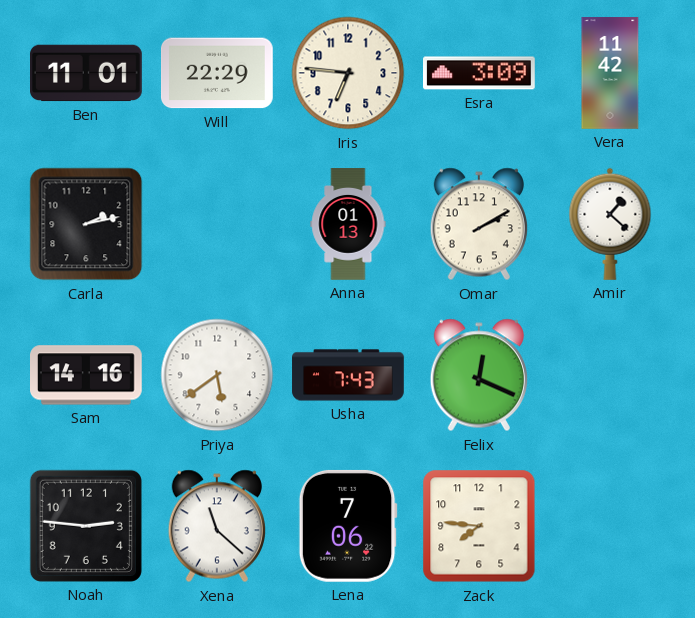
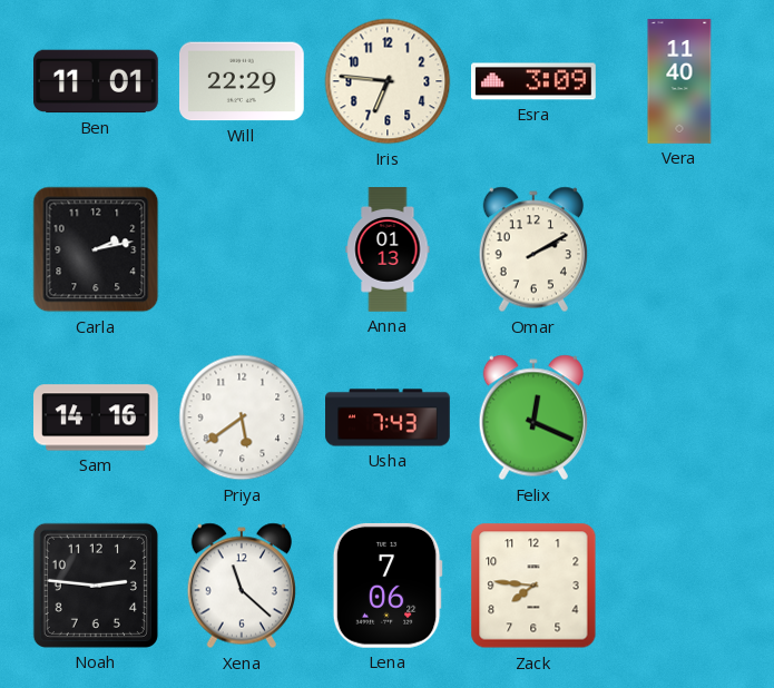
Vera: 11:42 -> 11:40
Amir: 1:22 -> none
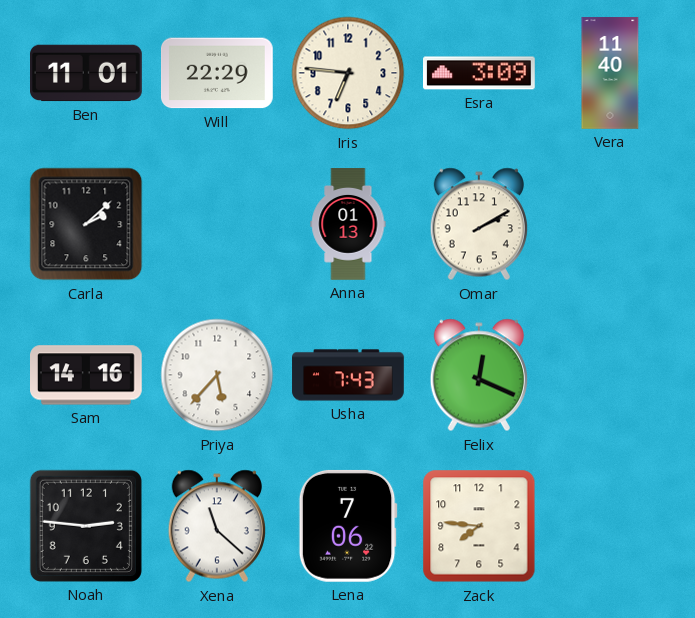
Carla: 2:13 -> 2:08
Priya: 5:39 -> 5:37
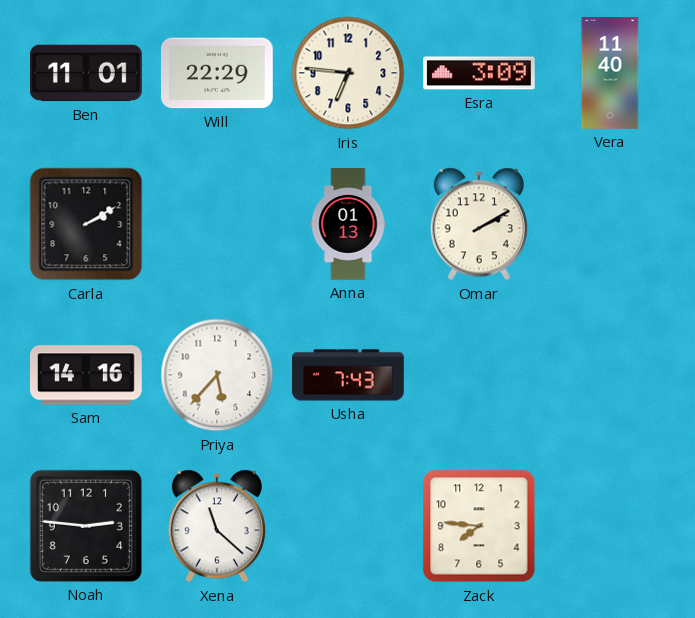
Carla: 2:08 -> 2:10
Felix: 12:19 -> none
Lena: 7:06 -> none
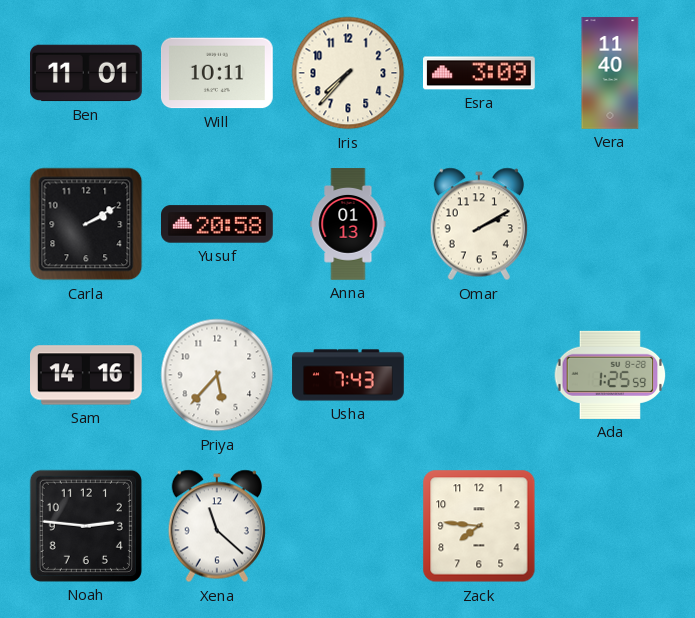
Will: 22:29 -> 10:11
Iris: 6:46 -> 7:37
Yusuf: none -> 20:58
Ada: none -> 1:25
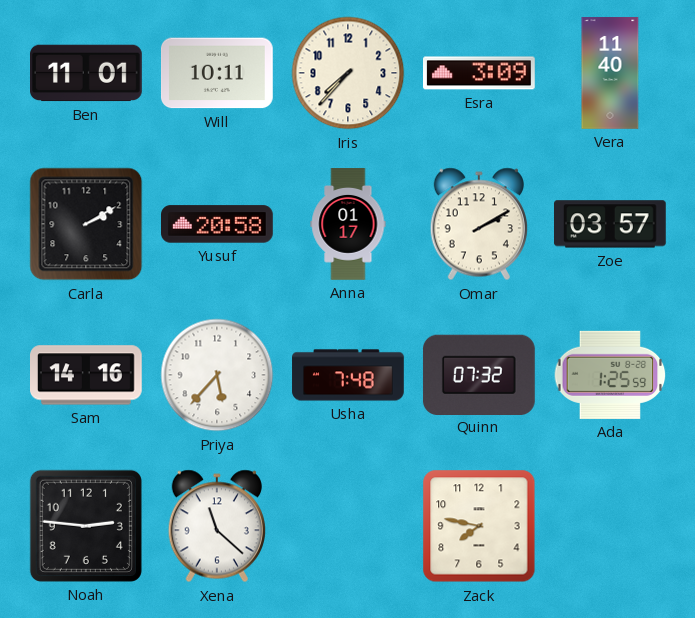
Anna: 01:13 -> 01:17
Zoe: none -> 03:57
Usha: 7:43 -> 7:48
Quinn: none -> 07:32
Zack: 7:46 -> 7:47
